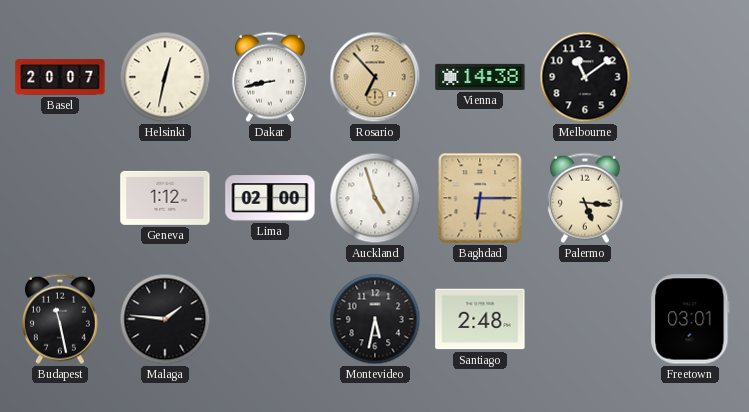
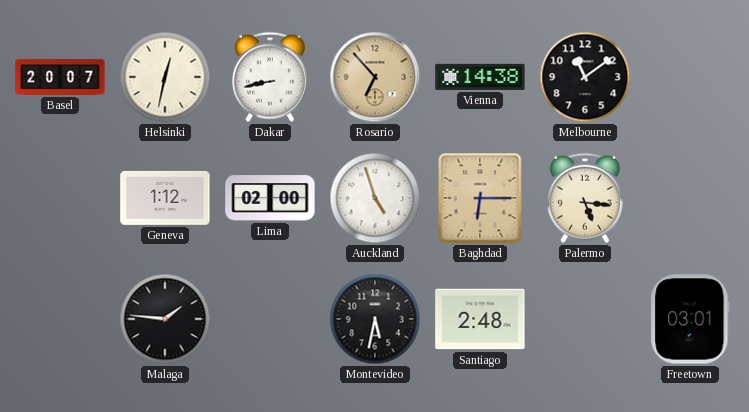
Budapest: 11:28 -> none
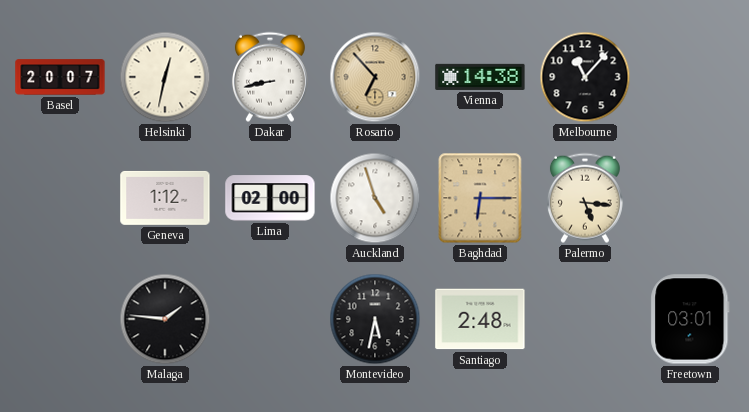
Melbourne: 11:09 -> 11:07
